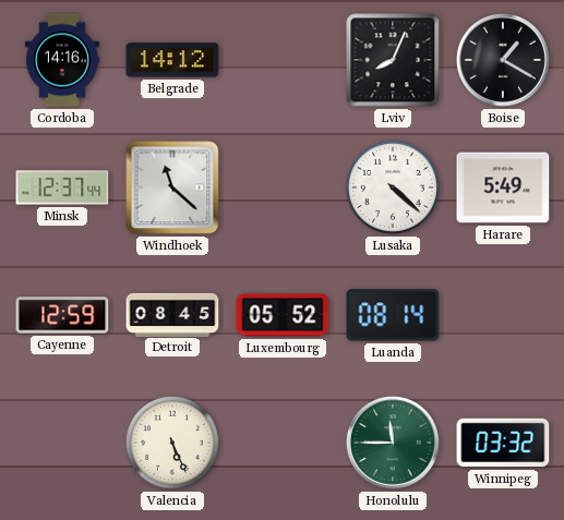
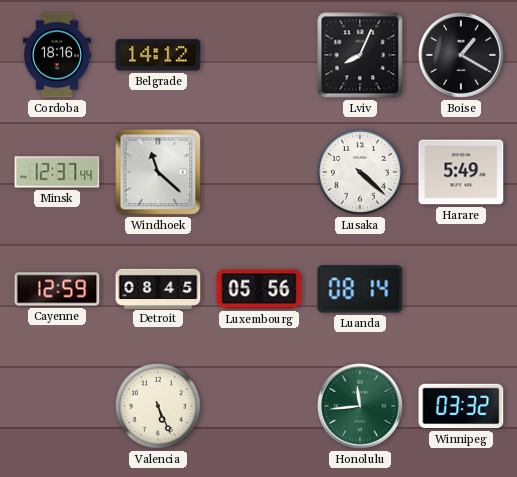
Cordoba: 14:16 -> 18:16
Luxembourg: 05:52 -> 05:56
Honolulu: 11:45 -> 11:44
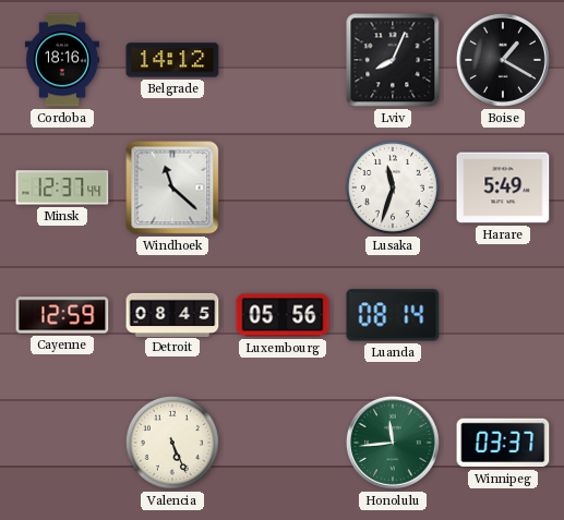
Lusaka: 4:22 -> 11:33
Winnipeg: 03:32 -> 03:37
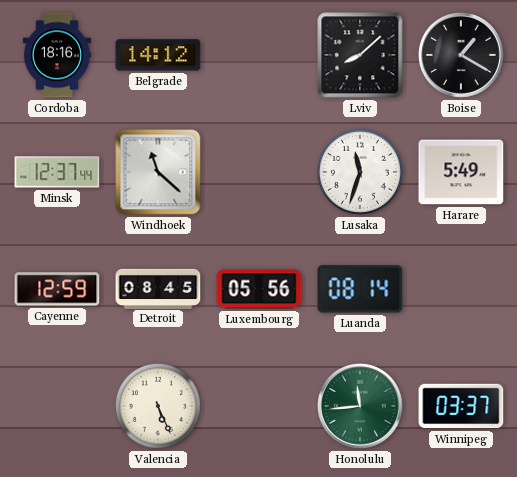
Lviv: 8:04 -> 8:08
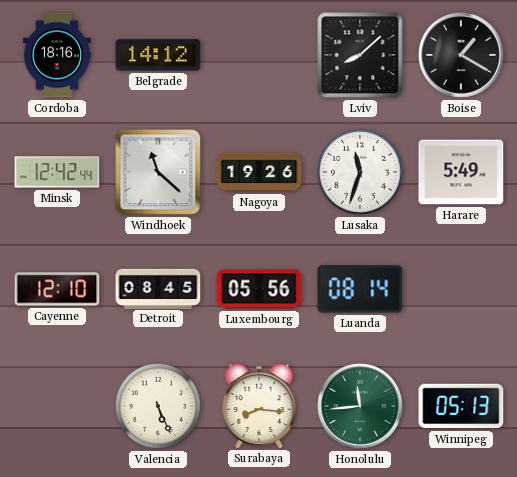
Minsk: 12:37 -> 12:42
Nagoya: none -> 19:26
Cayenne: 12:59 -> 12:10
Surabaya: none -> 8:16
Winnipeg: 03:37 -> 05:13
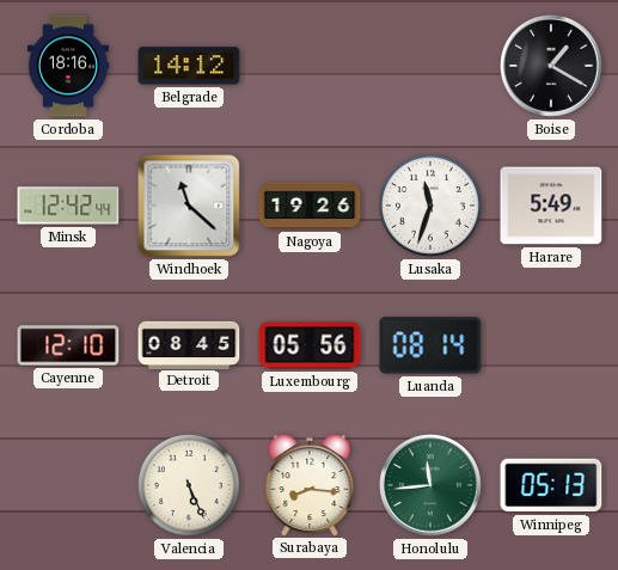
Lviv: 8:08 -> none
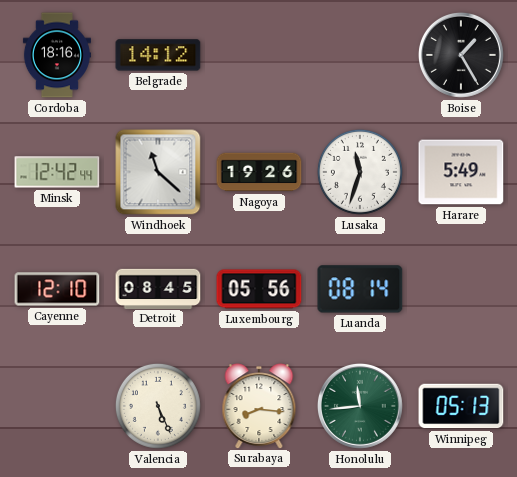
Boise: 1:20 -> 1:25
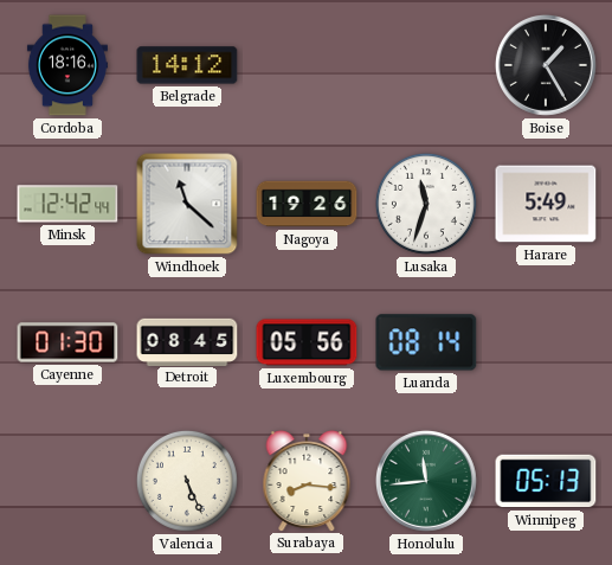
Cayenne: 12:10 -> 01:30
